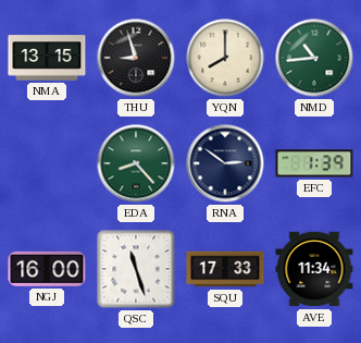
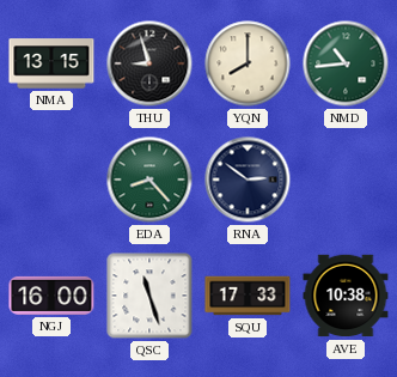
EFC: 1:39 -> none
AVE: 11:34 -> 10:38
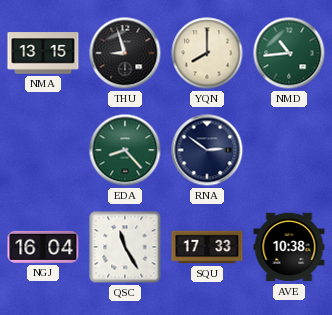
NGJ: 16:00 -> 16:04
QSC: 11:27 -> 11:25
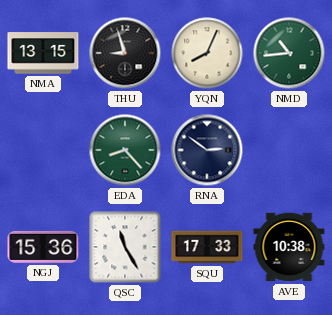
YQN: 8:00 -> 8:04
NGJ: 16:04 -> 15:36
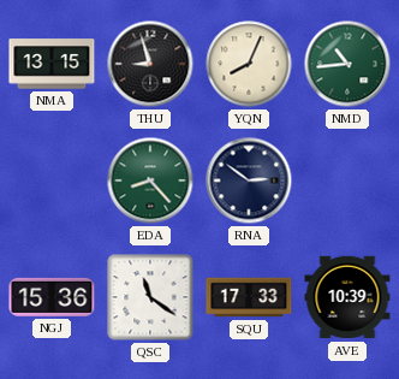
QSC: 11:25 -> 11:21
AVE: 10:38 -> 10:39
